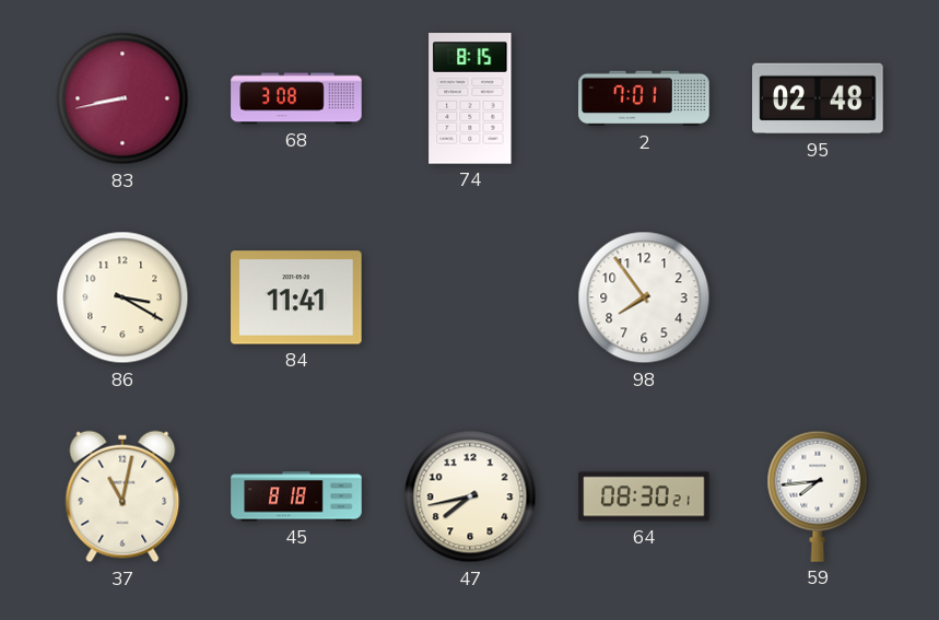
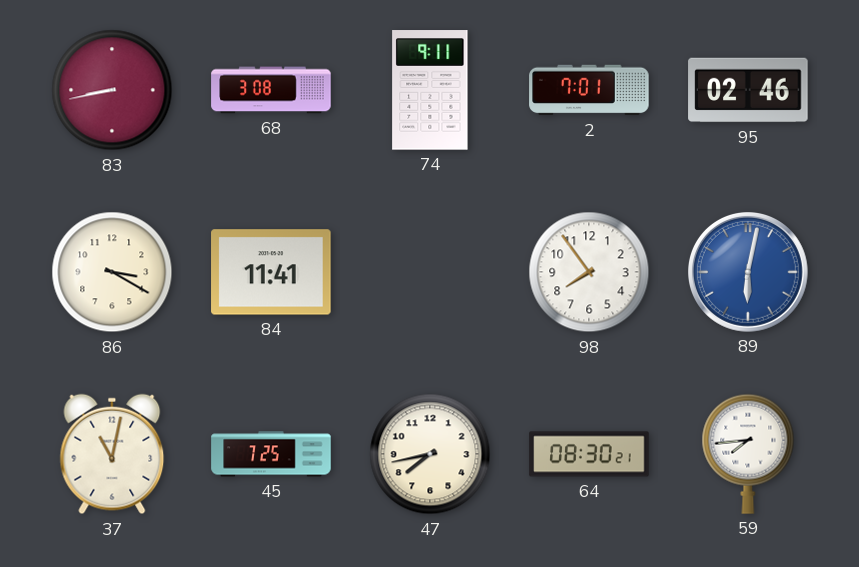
74: 8:15 -> 9:11
95: 02:48 -> 02:46
89: none -> 6:02
45: 8:18 -> 7:25
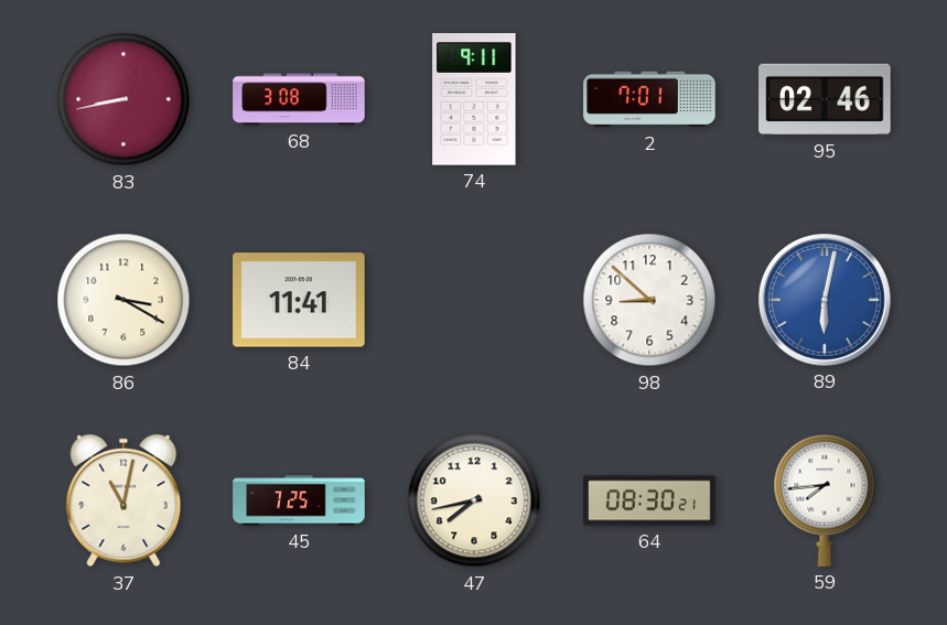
98: 7:54 -> 8:52
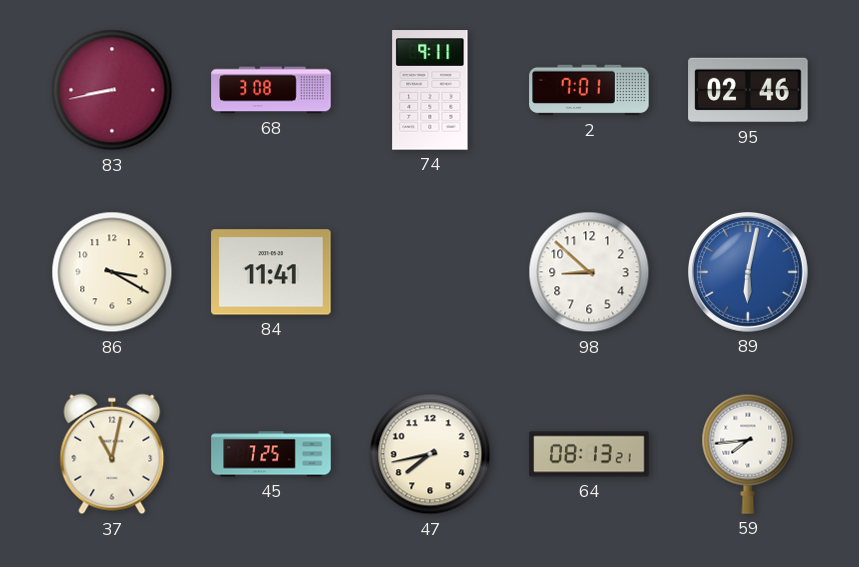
64: 08:30 -> 08:13
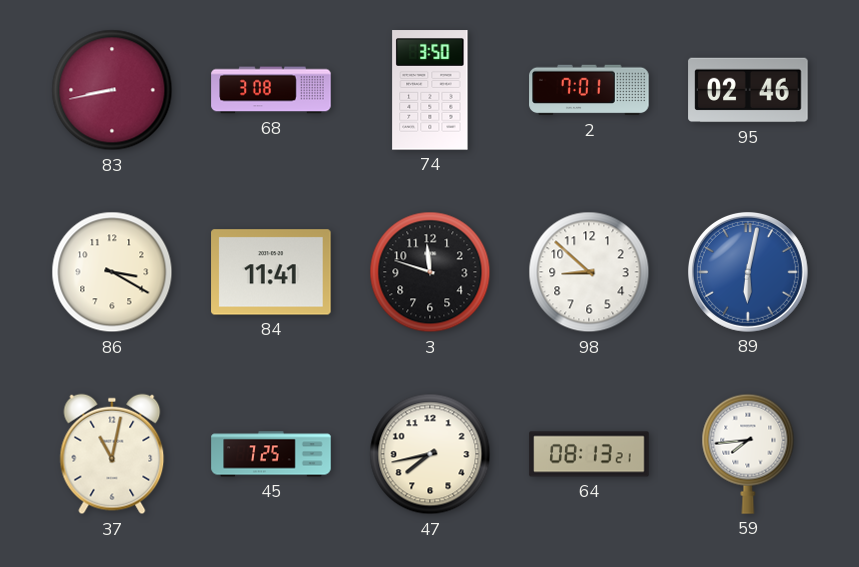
74: 9:11 -> 3:50
3: none -> 11:48
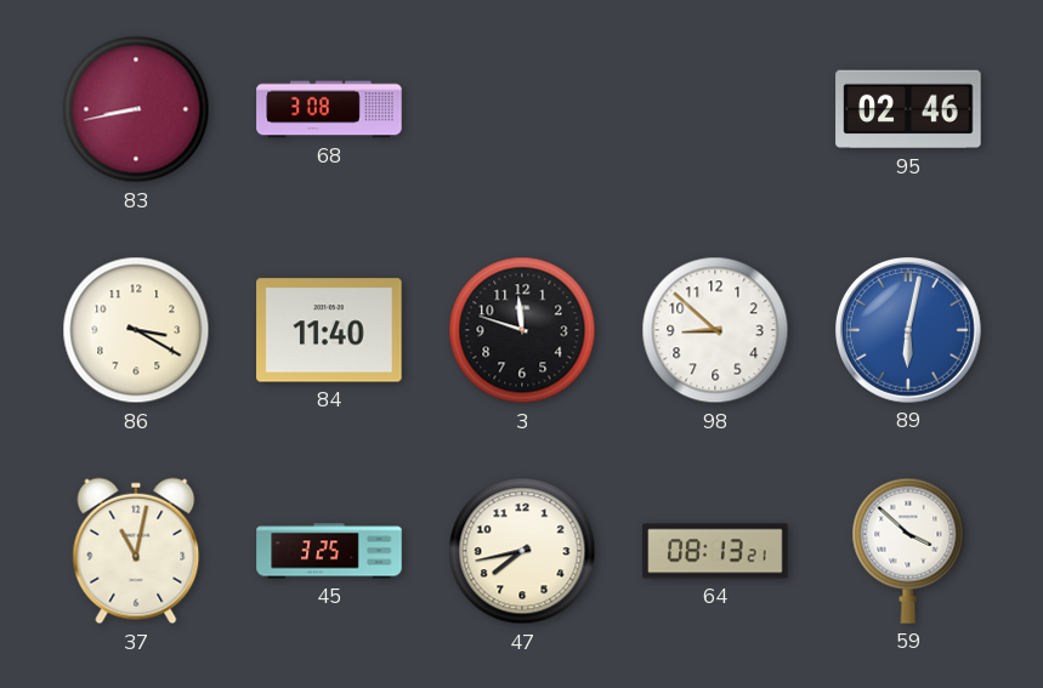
74: 3:50 -> none
2: 7:01 -> none
84: 11:41 -> 11:40
45: 7:25 -> 3:25
59: 7:44 -> 3:52
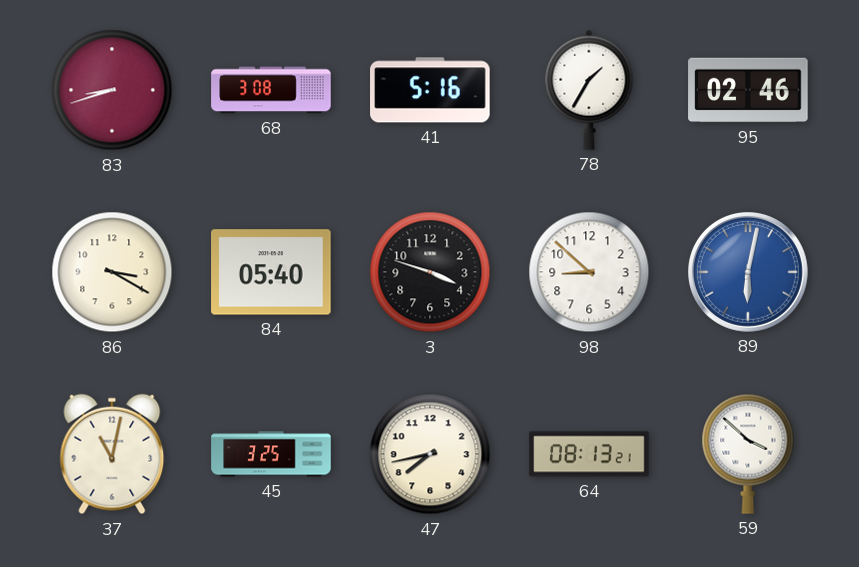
83: 8:43 -> 8:42
41: none -> 5:16
78: none -> 1:35
84: 11:40 -> 05:40
3: 11:48 -> 3:48
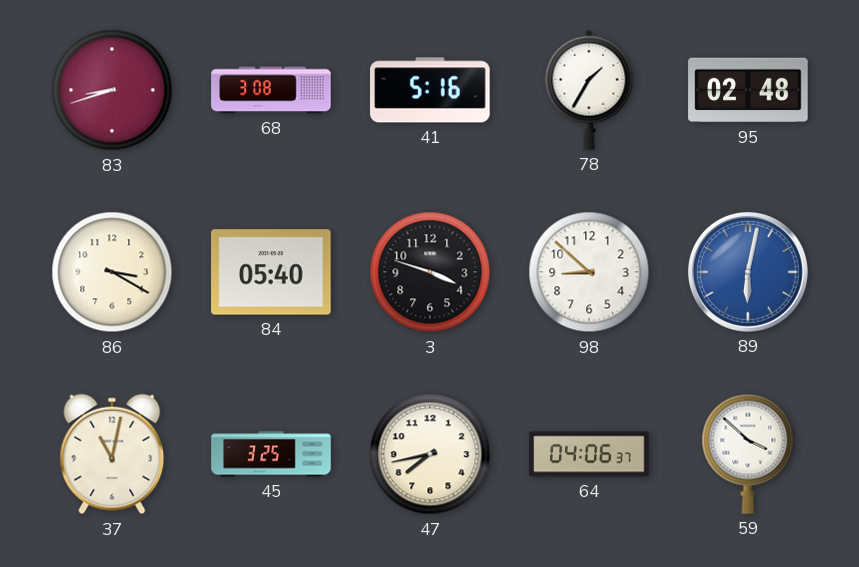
95: 02:46 -> 02:48
64: 08:13 -> 04:06
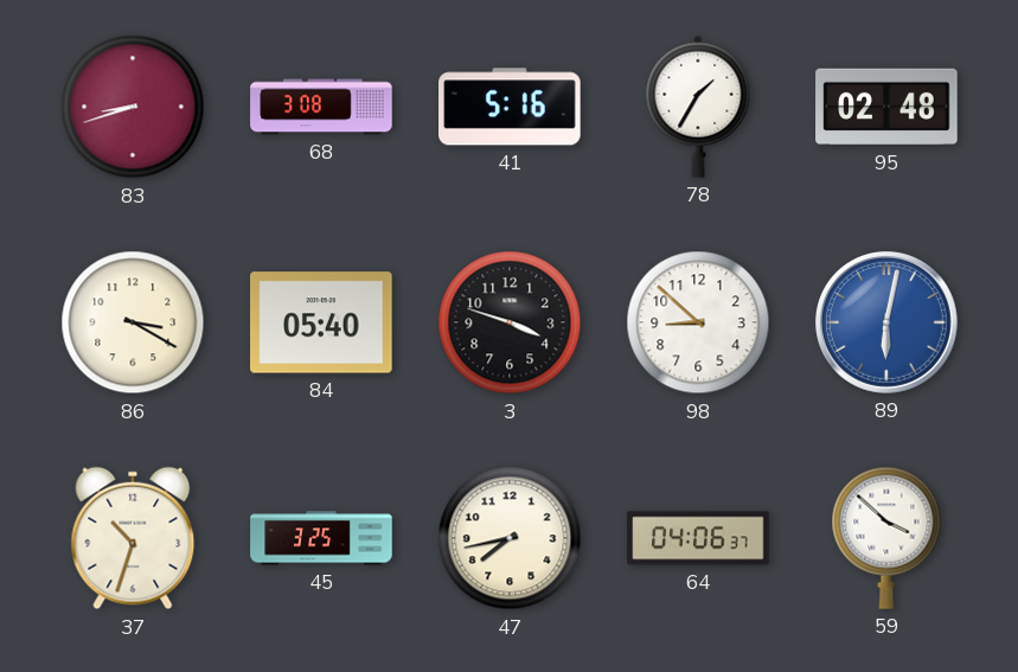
37: 11:02 -> 10:33
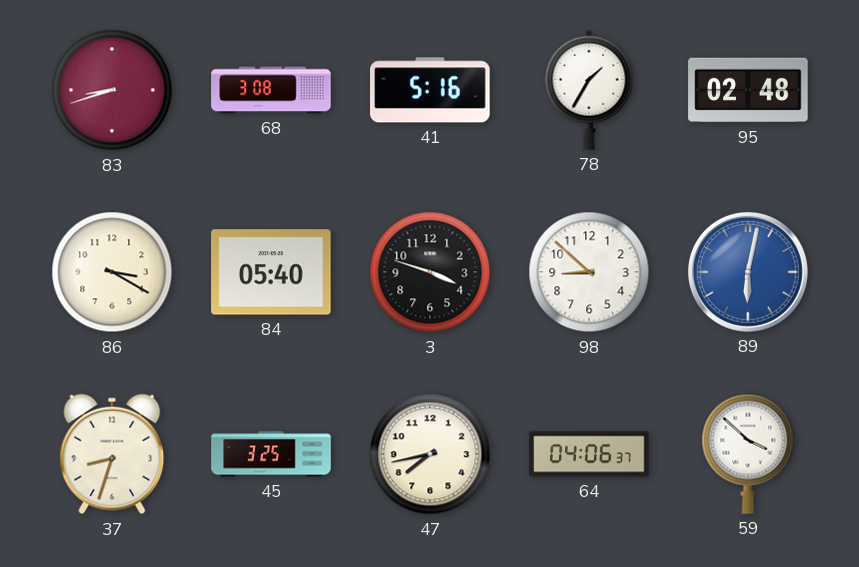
37: 10:33 -> 8:33
